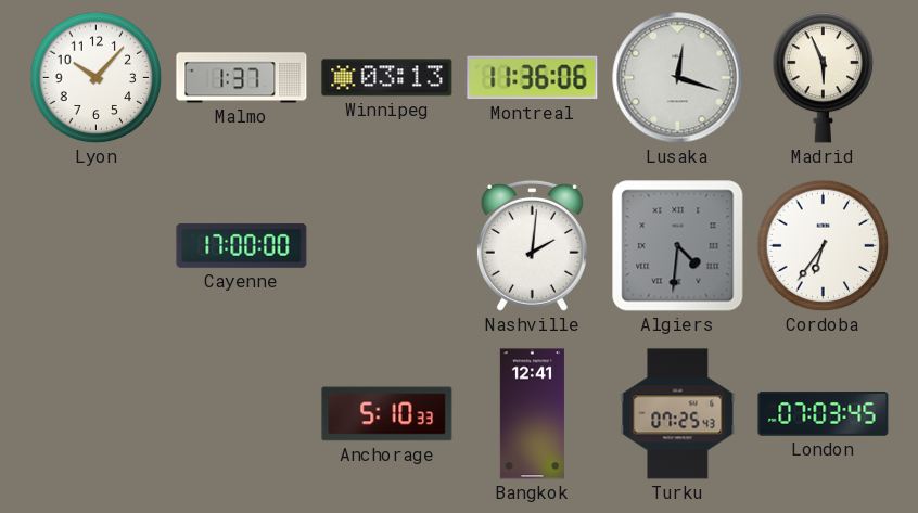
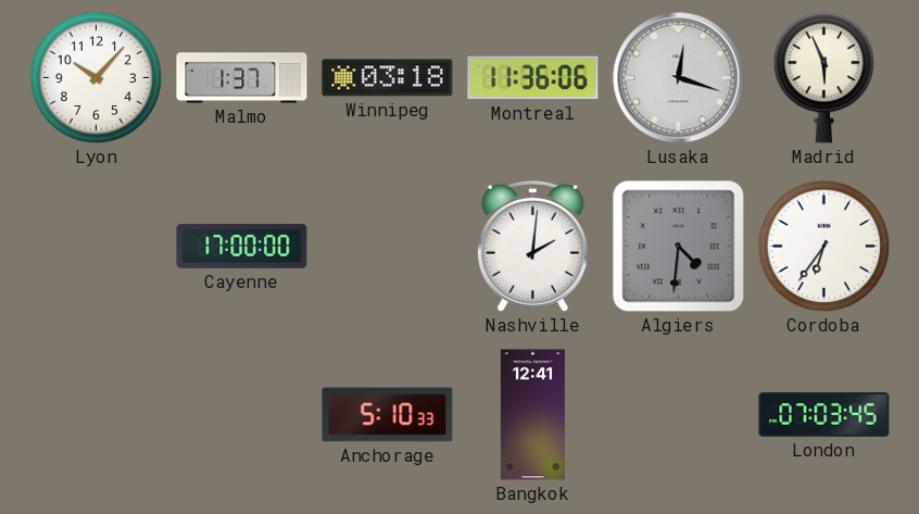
Winnipeg: 03:13 -> 03:18
Turku: 07:25 -> none
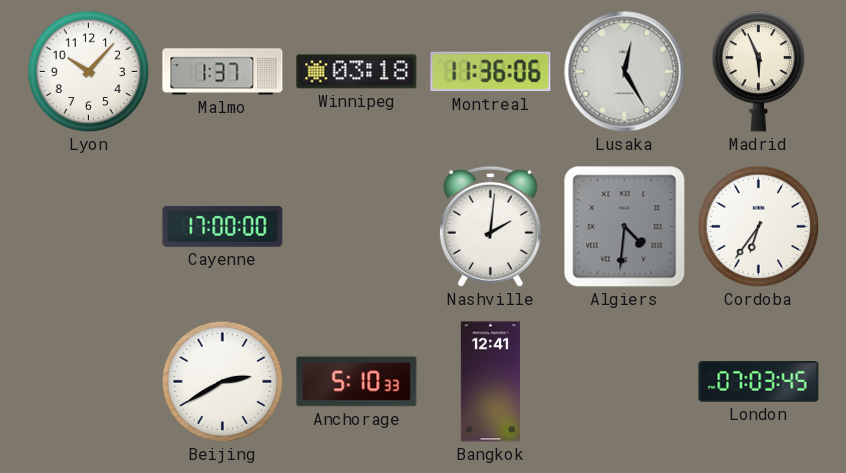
Lusaka: 12:18 -> 12:25
Beijing: none -> 2:40
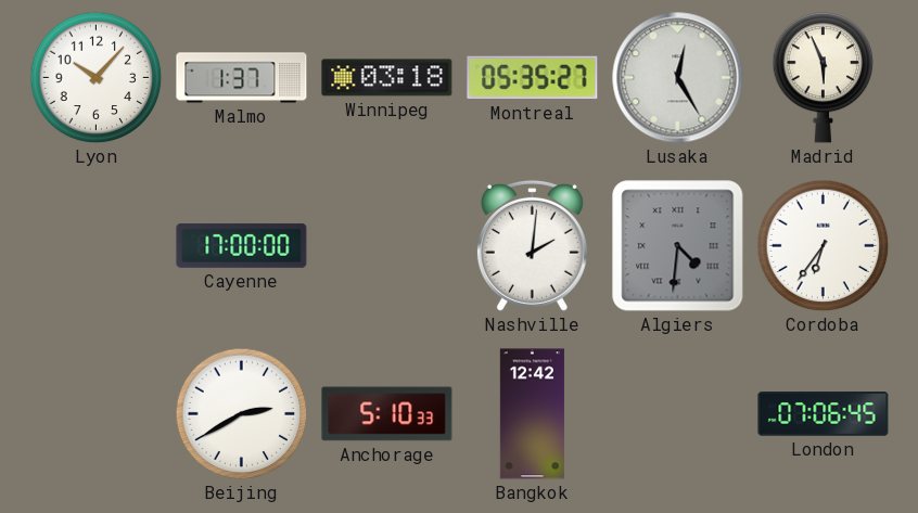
Montreal: 11:36 -> 05:35
Bangkok: 12:41 -> 12:42
London: 07:03 -> 07:06
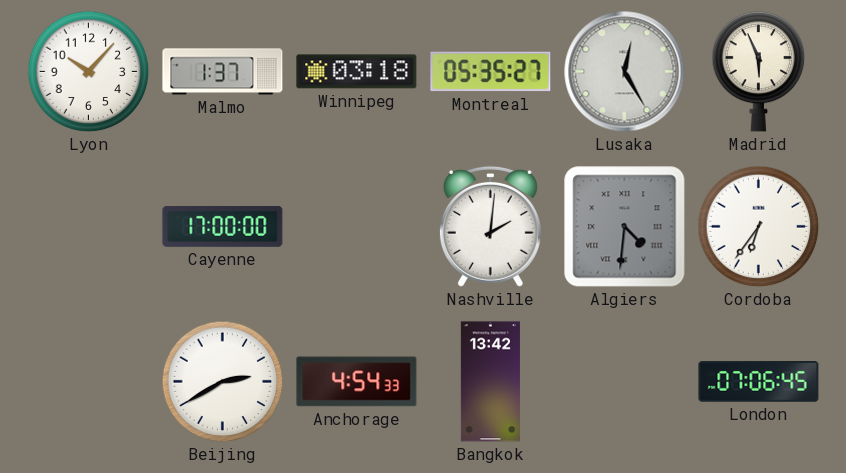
Anchorage: 5:10 -> 4:54
Bangkok: 12:42 -> 13:42
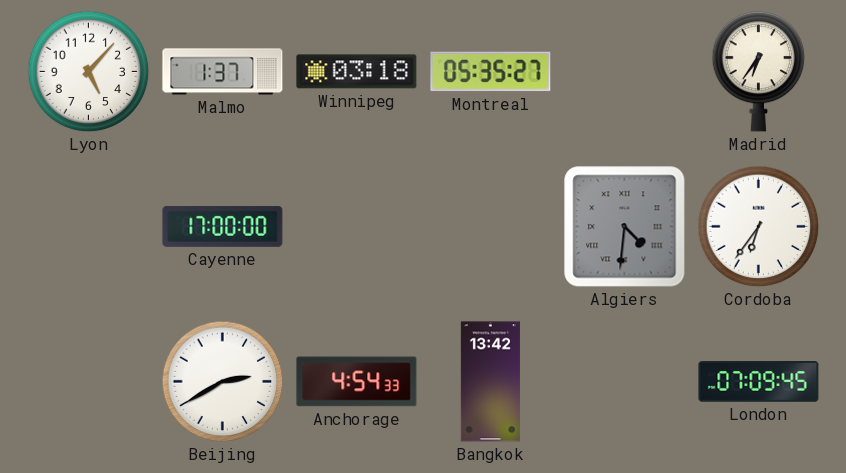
Lyon: 10:07 -> 5:07
Lusaka: 12:25 -> none
Madrid: 5:56 -> 6:36
Nashville: 2:01 -> none
London: 07:06 -> 07:09
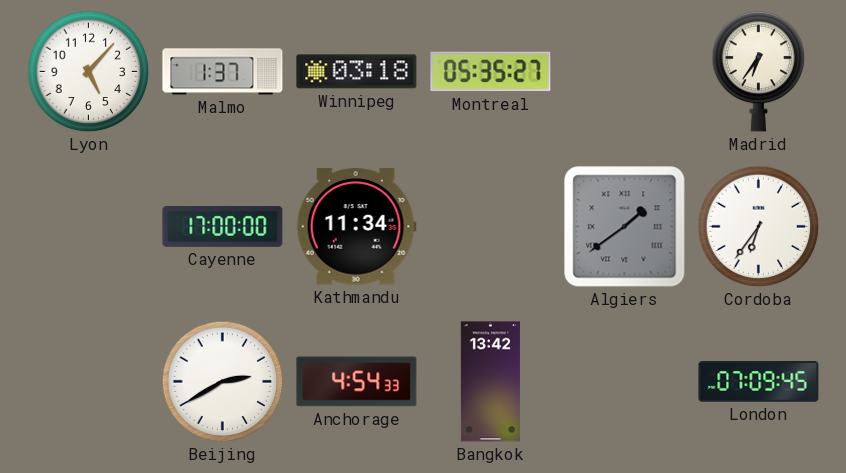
Kathmandu: none -> 11:34
Algiers: 4:31 -> 1:39
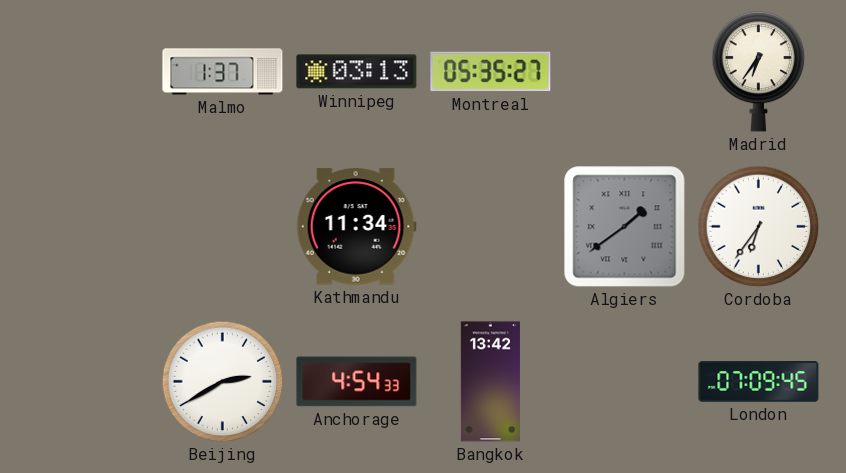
Lyon: 5:07 -> none
Winnipeg: 03:18 -> 03:13
Cayenne: 17:00 -> none
